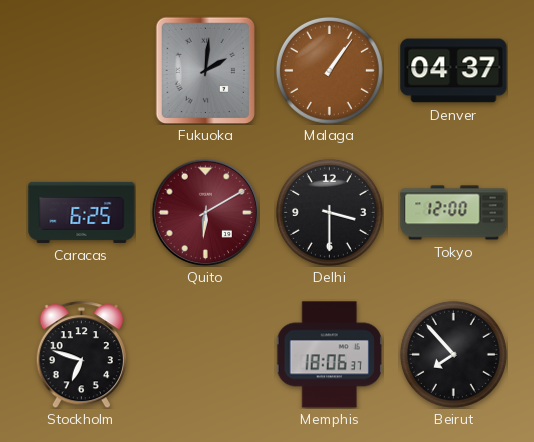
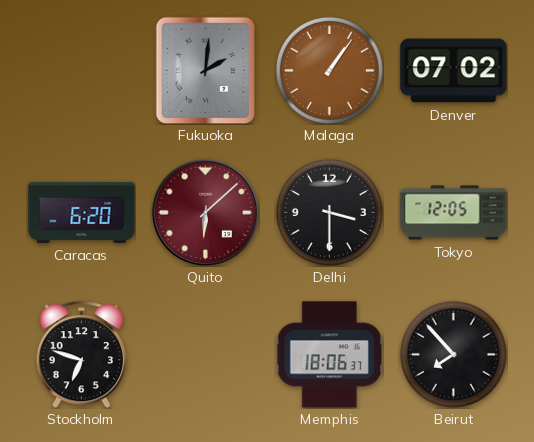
Denver: 04:37 -> 07:02
Caracas: 6:25 -> 6:20
Quito: 6:10 -> 6:08
Tokyo: 12:00 -> 12:05
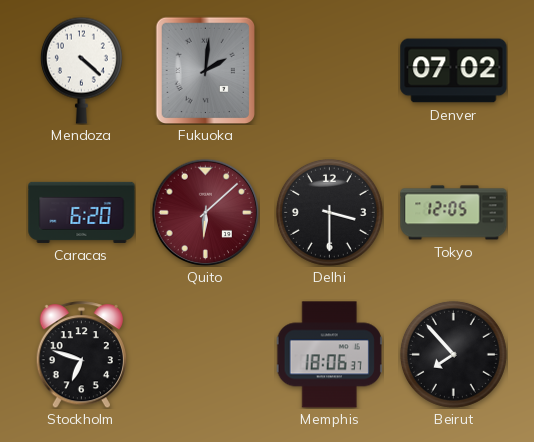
Mendoza: none -> 4:22
Malaga: 1:06 -> none
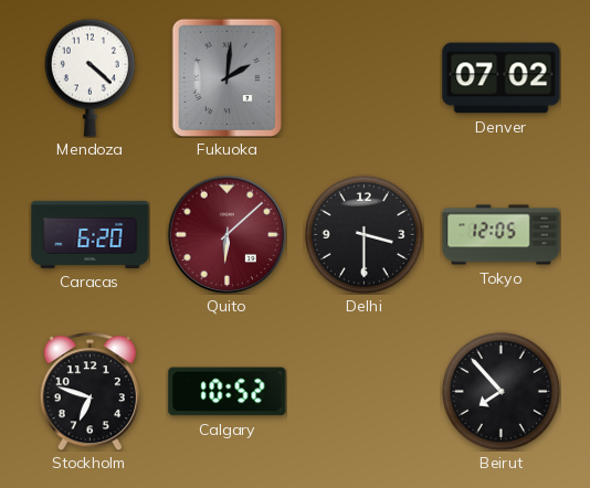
Calgary: none -> 10:52
Memphis: 18:06 -> none
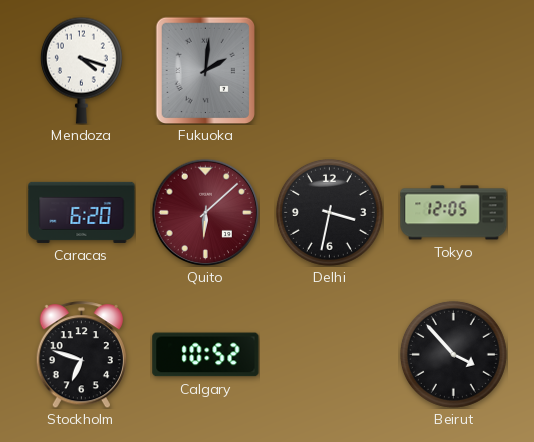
Mendoza: 4:22 -> 4:18
Denver: 07:02 -> none
Delhi: 3:30 -> 3:32
Beirut: 7:53 -> 3:53
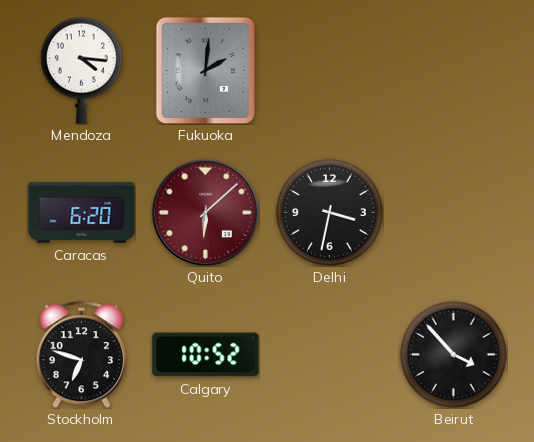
Mendoza: 4:18 -> 4:16
Tokyo: 12:05 -> none
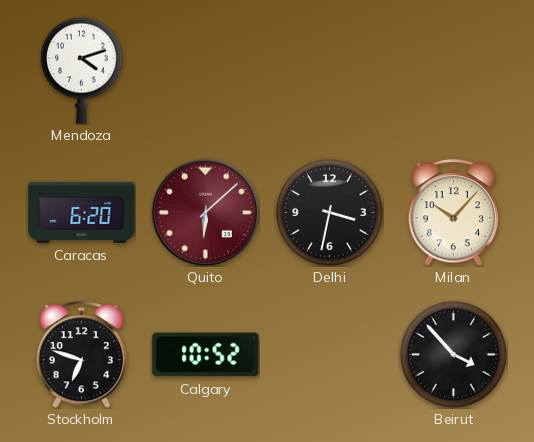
Mendoza: 4:16 -> 4:12
Fukuoka: 2:01 -> none
Milan: none -> 10:07
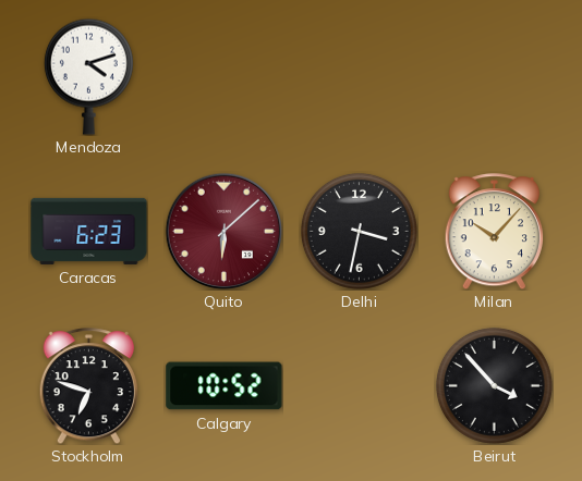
Caracas: 6:20 -> 6:23
